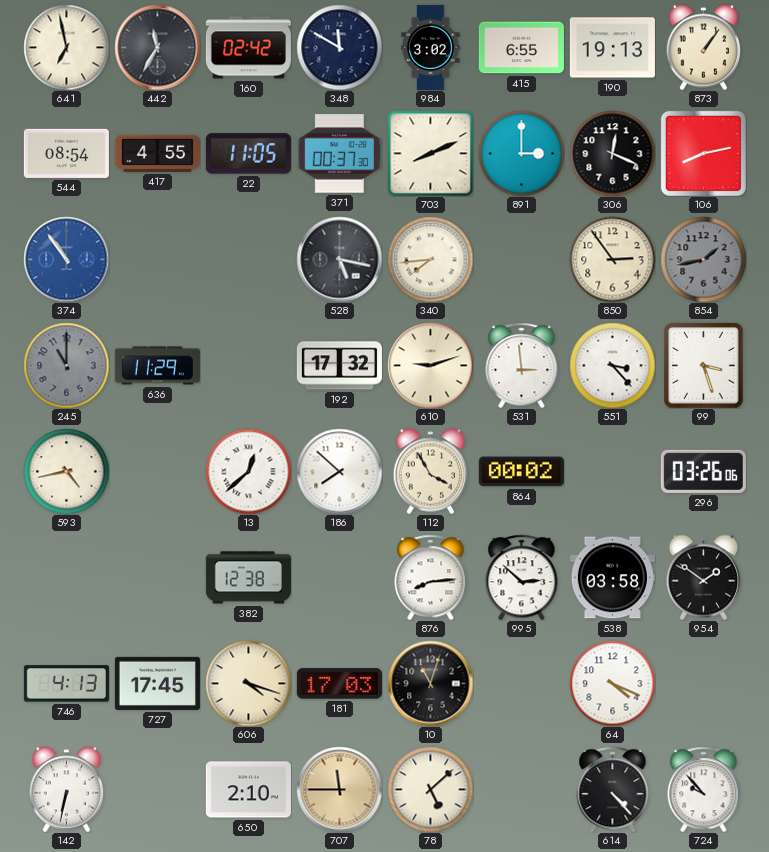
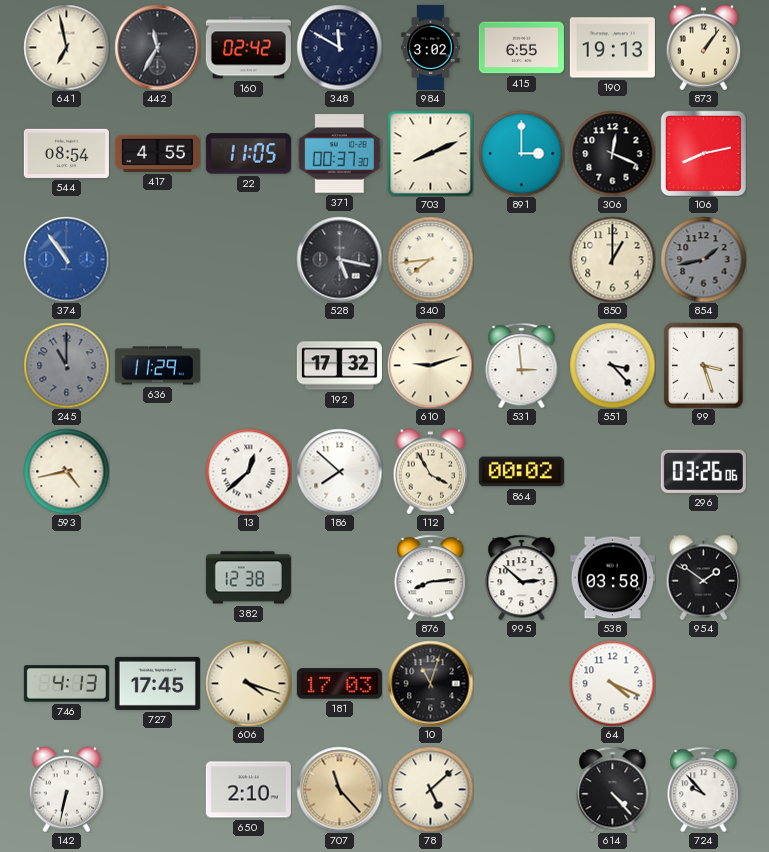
850: 2:54 -> 1:00
707: 11:45 -> 11:23
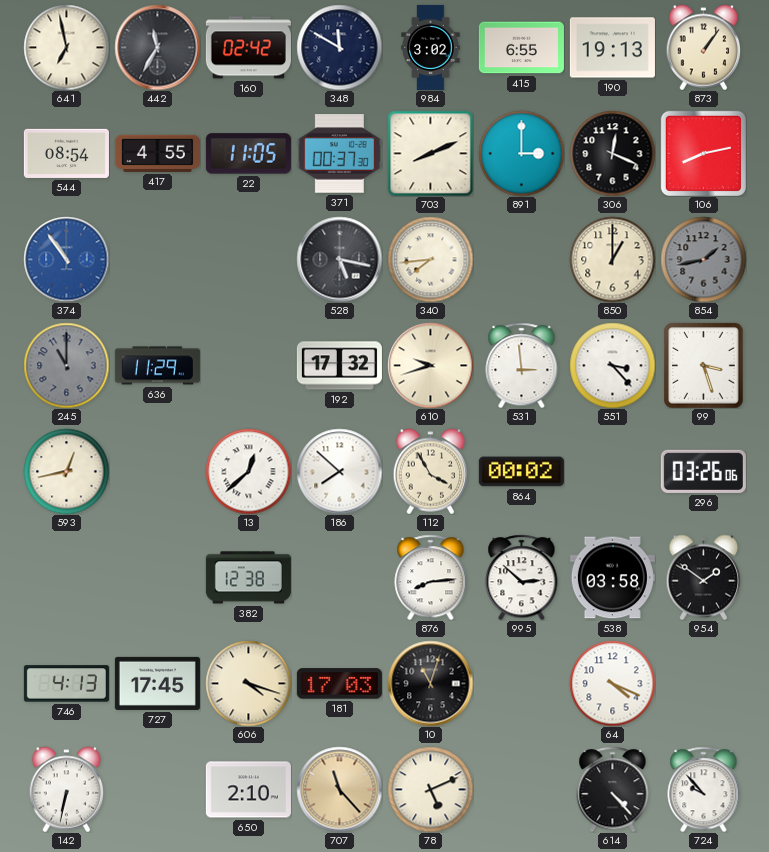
610: 9:12 -> 9:42
593: 4:43 -> 12:43
78: 5:08 -> 5:11
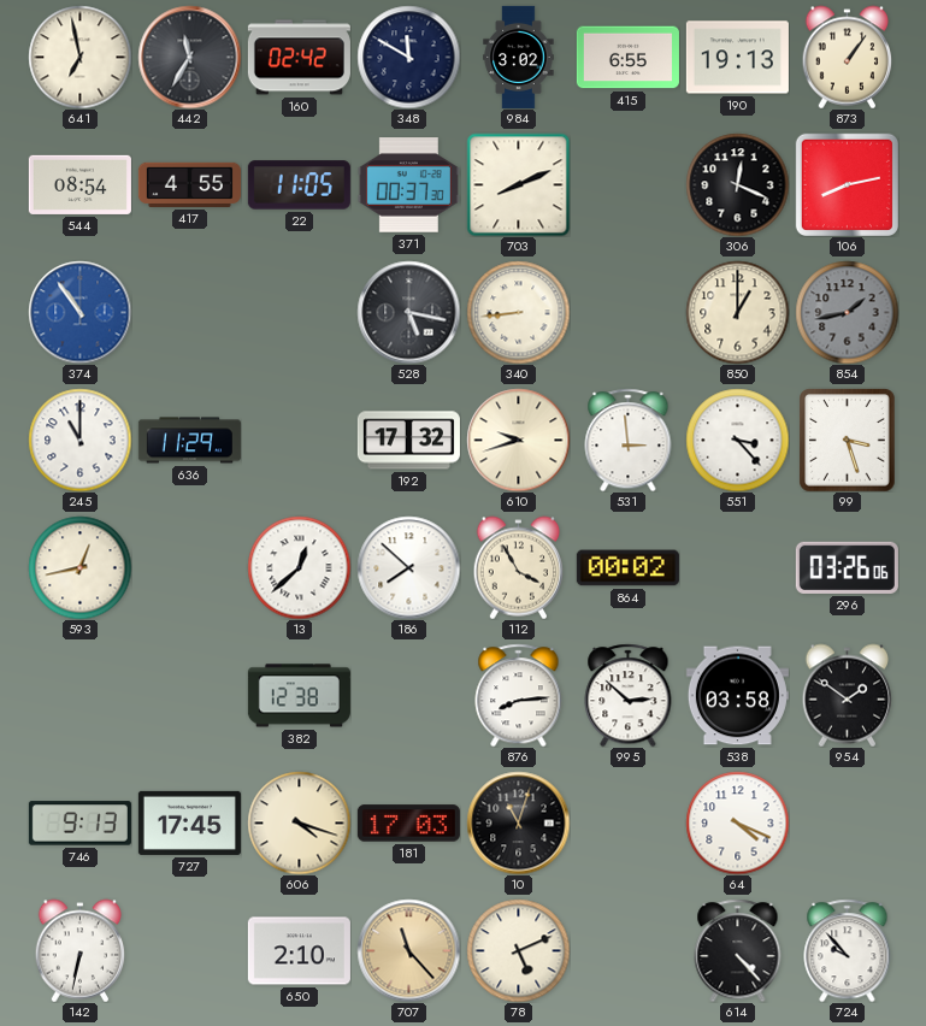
891: 3:00 -> none
340: 7:44 -> 8:44
245 dial: grey -> white
746: 4:13 -> 9:13
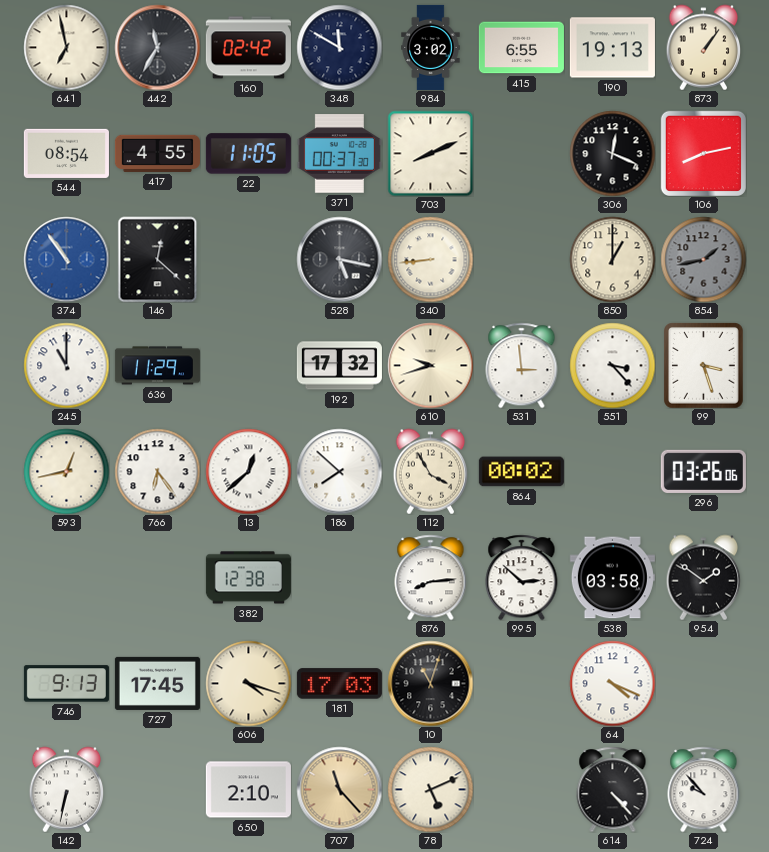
146: none -> 12:22
766: none -> 6:24
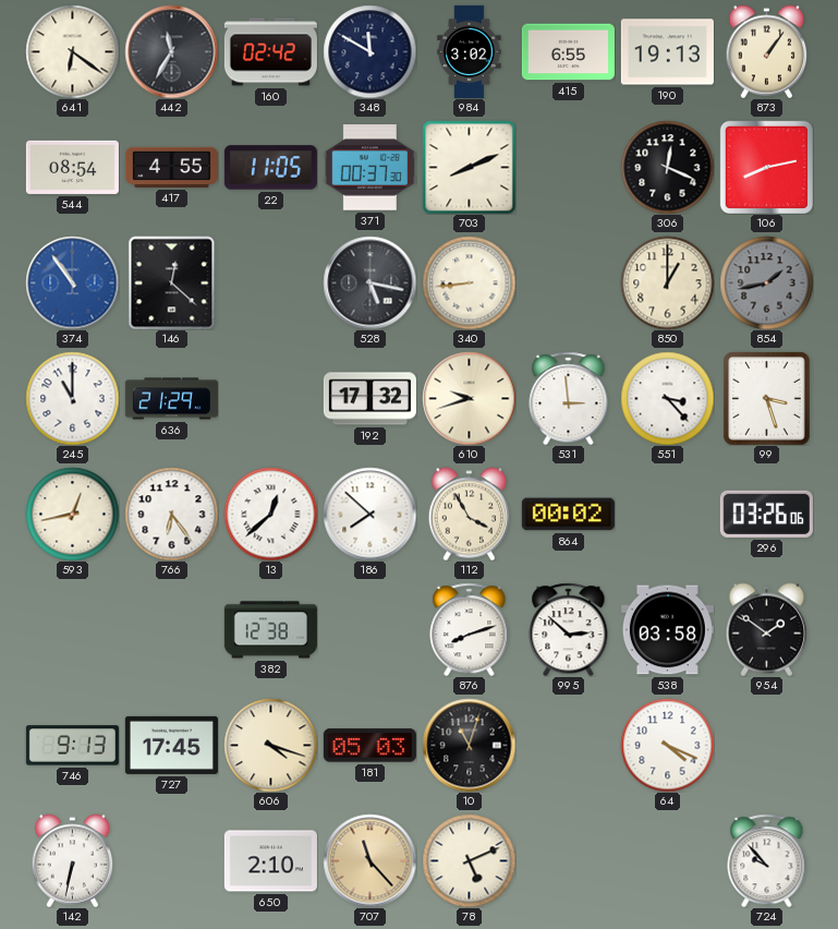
641: 6:58 -> 6:21
636: 11:29 -> 21:29
876: 8:14 -> 8:12
181: 17:03 -> 05:03
614: 4:23 -> none
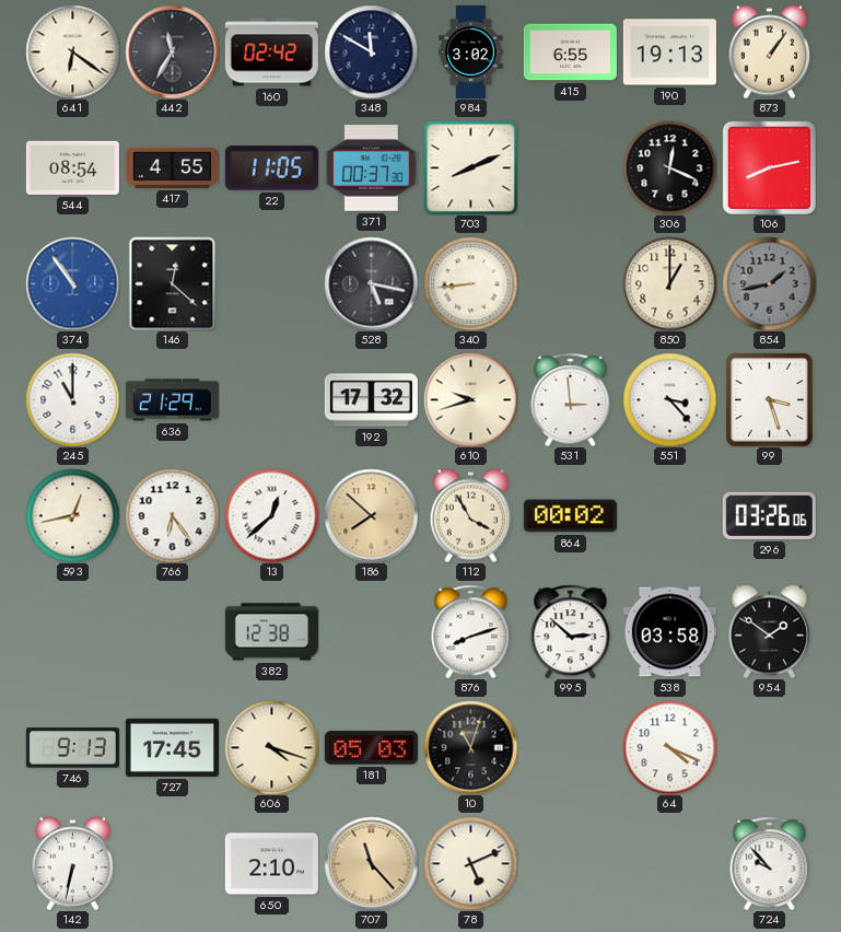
186 dial: white -> champagne
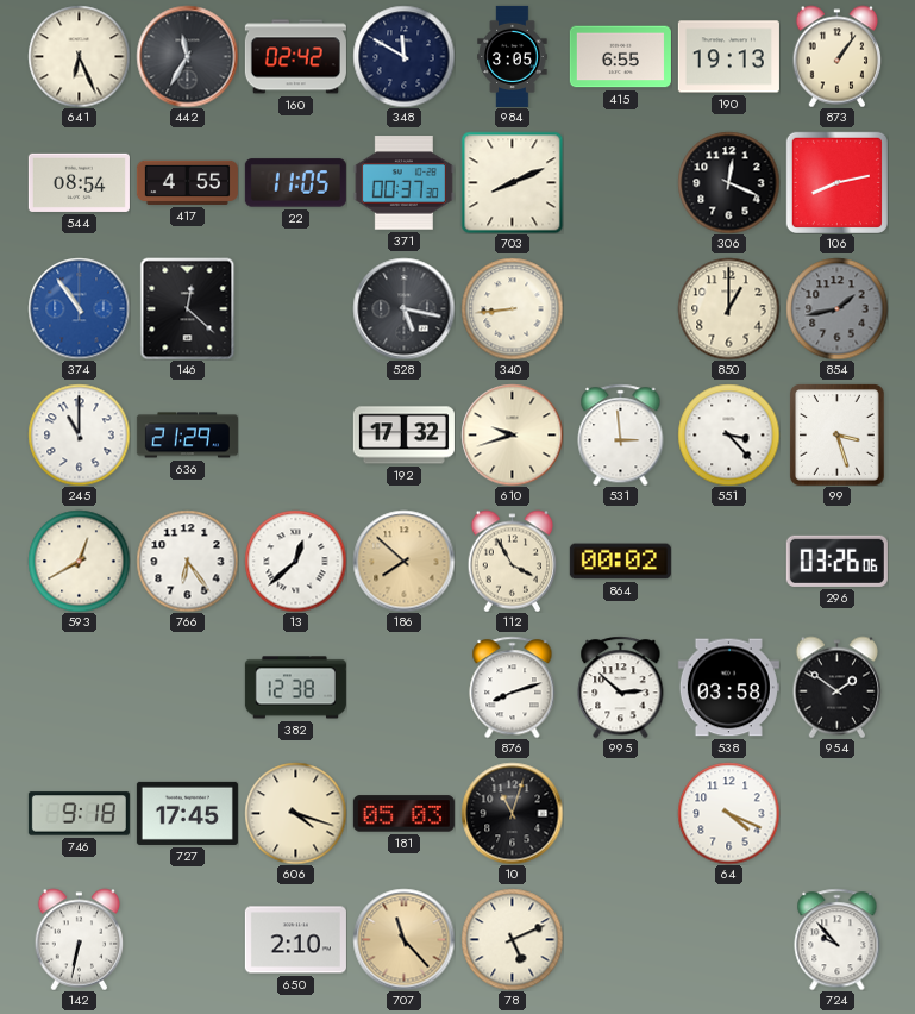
641: 6:21 -> 6:26
984: 3:02 -> 3:05
593: 12:43 -> 12:40
746: 9:13 -> 9:18
